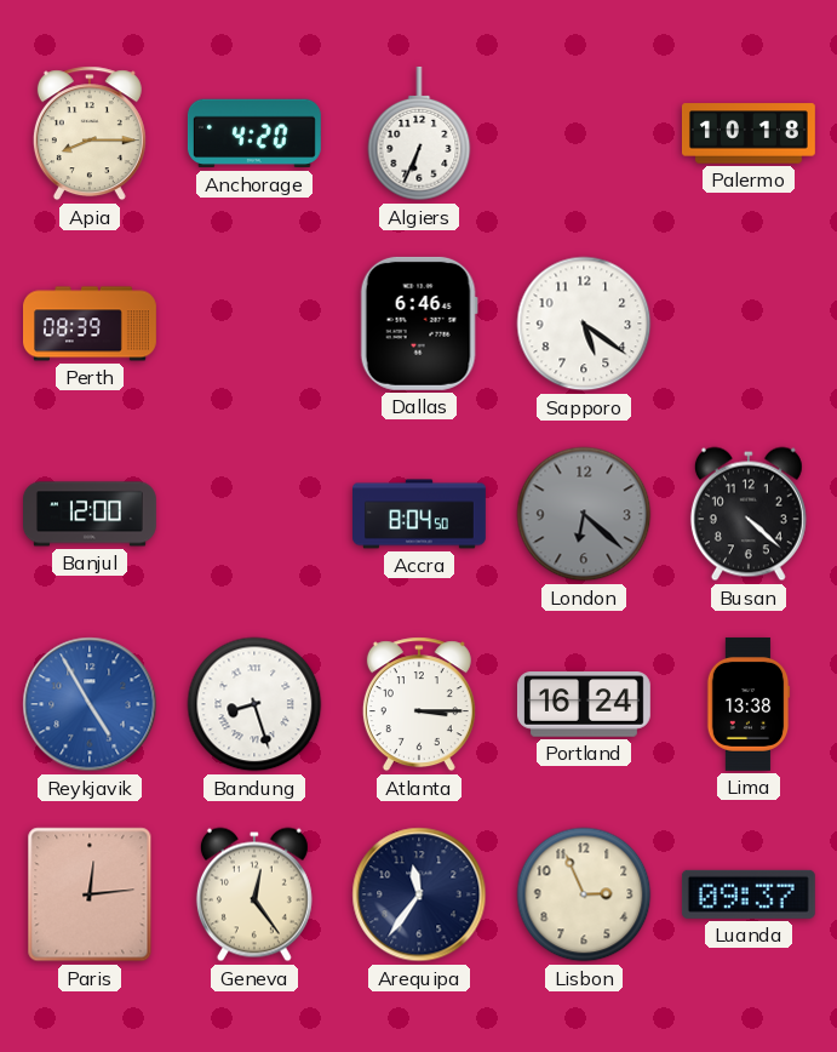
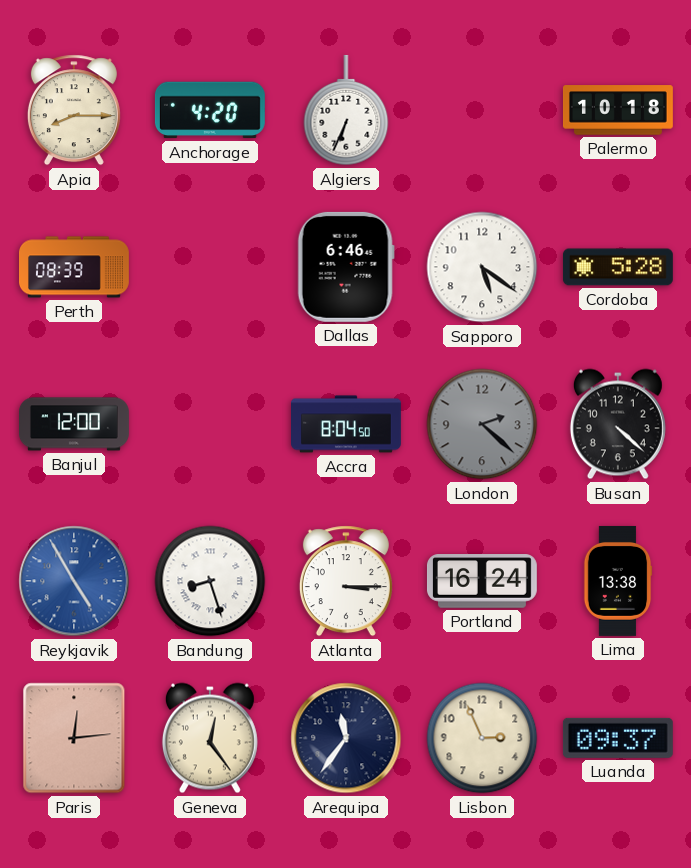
Cordoba: none -> 5:28
London: 6:22 -> 2:22
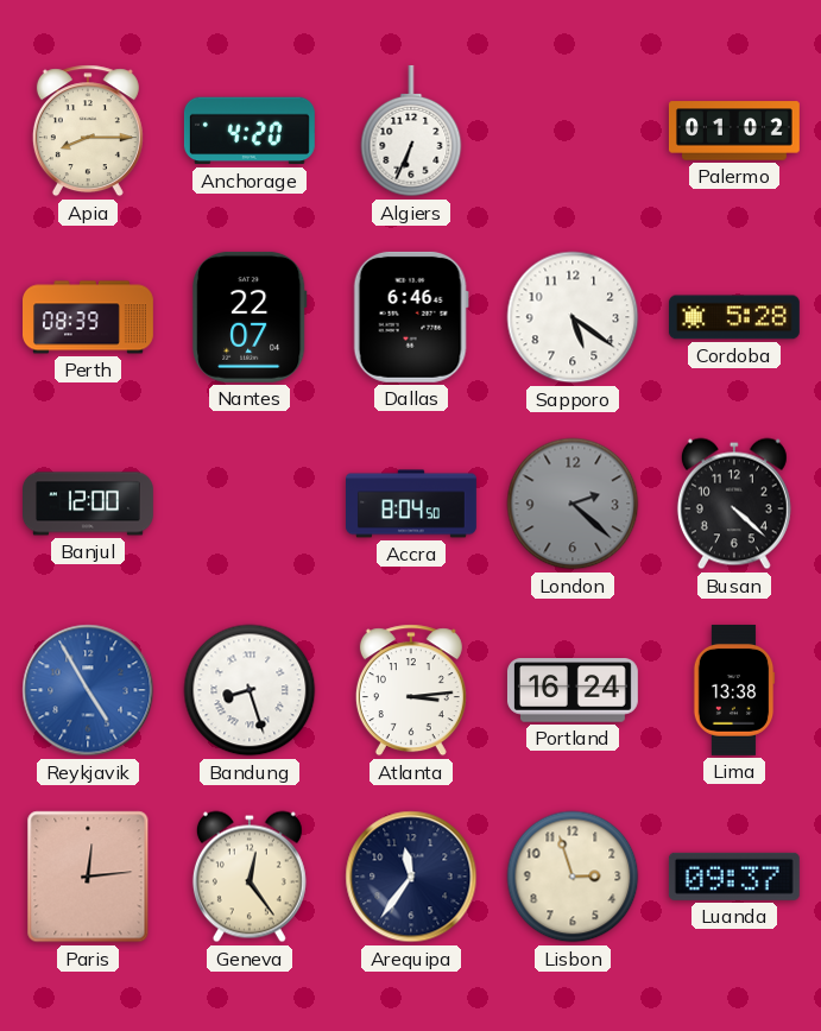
Palermo: 10:18 -> 01:02
Nantes: none -> 22:07
Atlanta: 3:15 -> 3:14
Lisbon: 2:56 -> 2:57
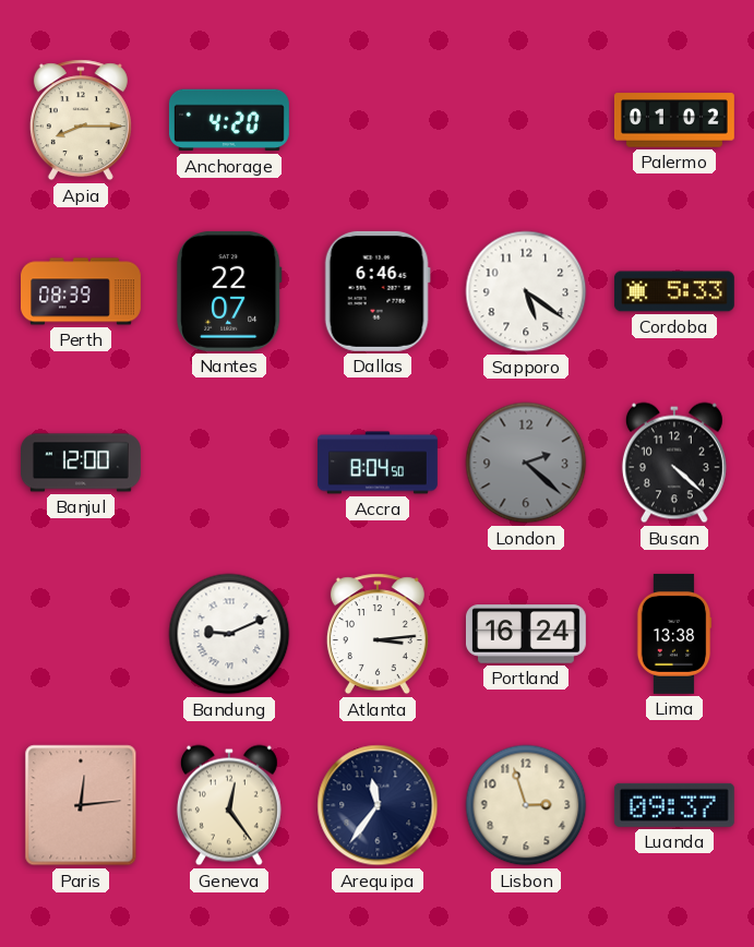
Algiers: 6:34 -> none
Cordoba: 5:28 -> 5:33
Reykjavik: 4:55 -> none
Bandung: 8:27 -> 9:11
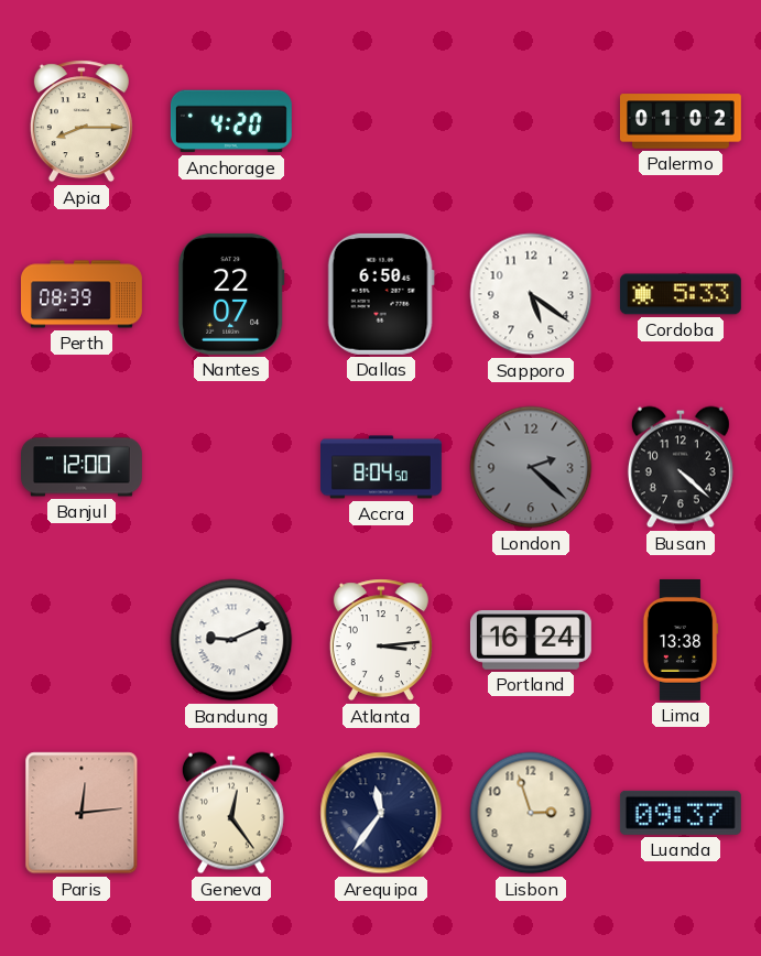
Dallas: 6:46 -> 6:50
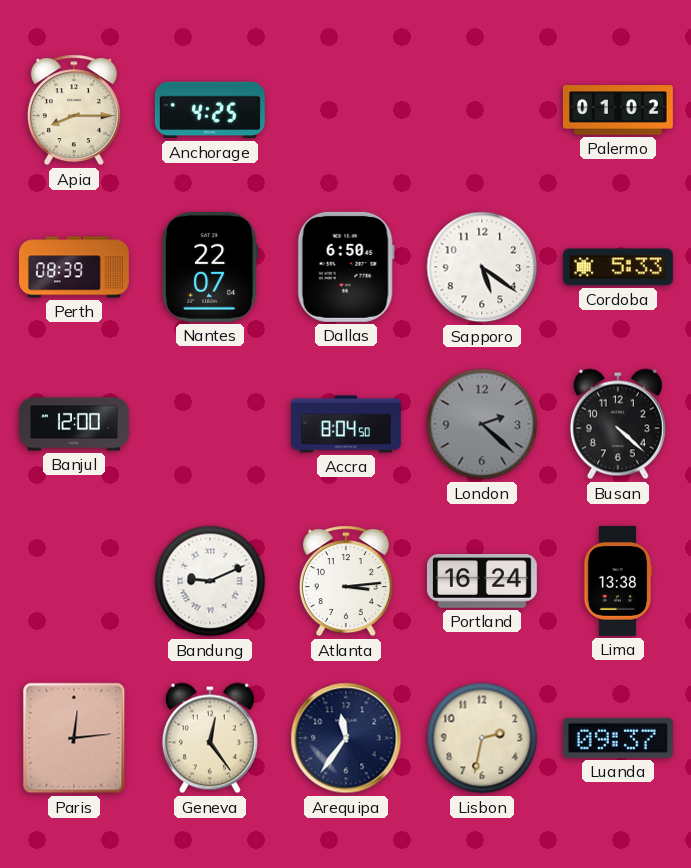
Anchorage: 4:20 -> 4:25
Lisbon: 2:57 -> 2:32
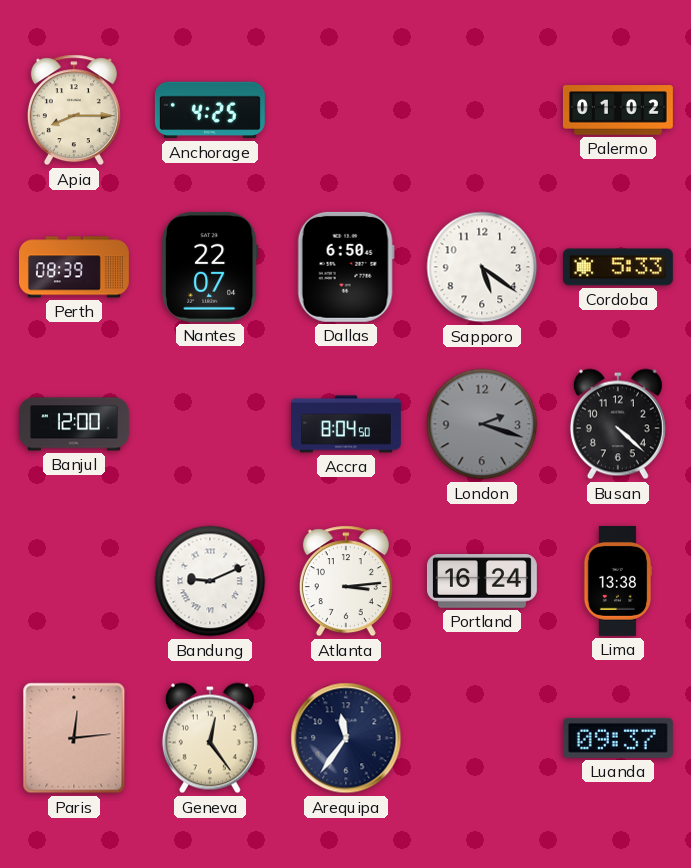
London: 2:22 -> 2:18
Lisbon: 2:32 -> none
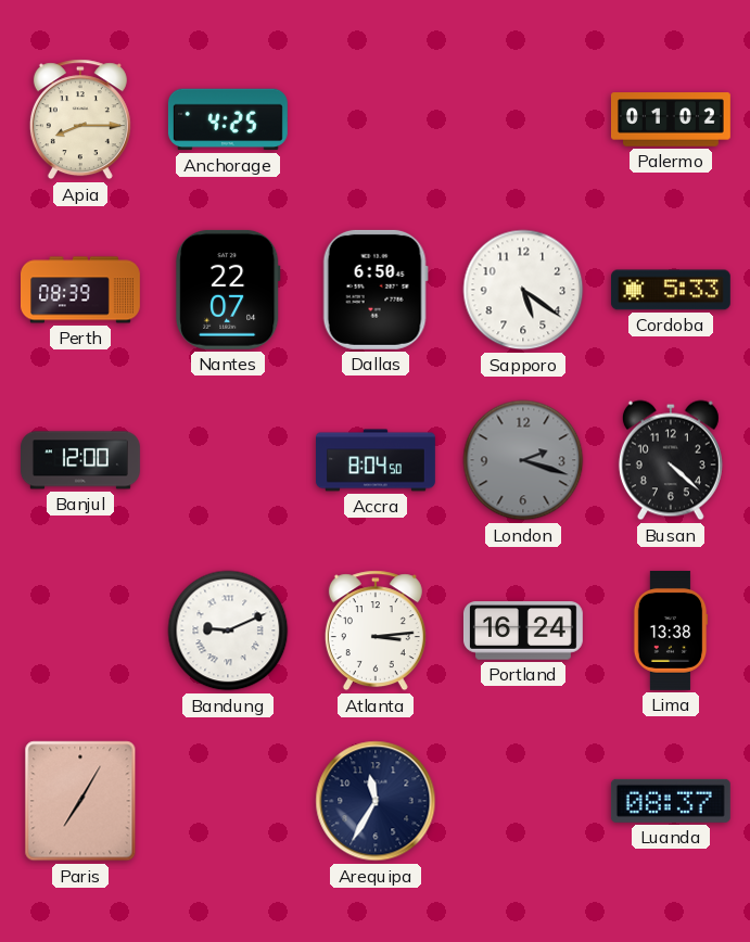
Paris: 12:14 -> 7:05
Geneva: 12:24 -> none
Arequipa: 11:36 -> 11:35
Luanda: 09:37 -> 08:37
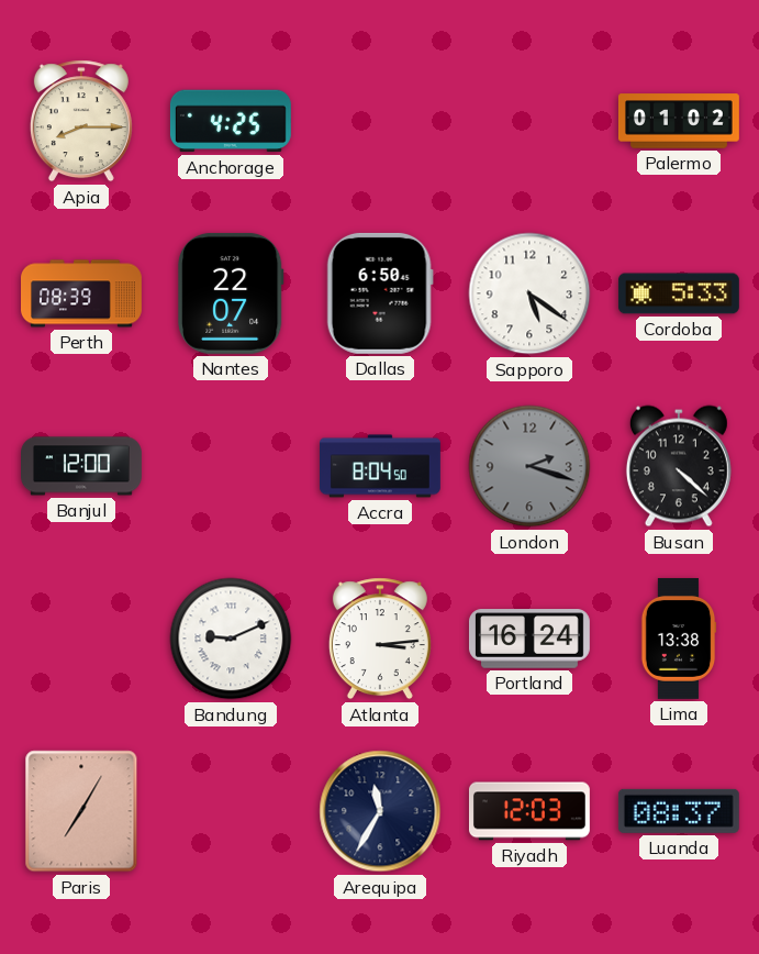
Riyadh: none -> 12:03
